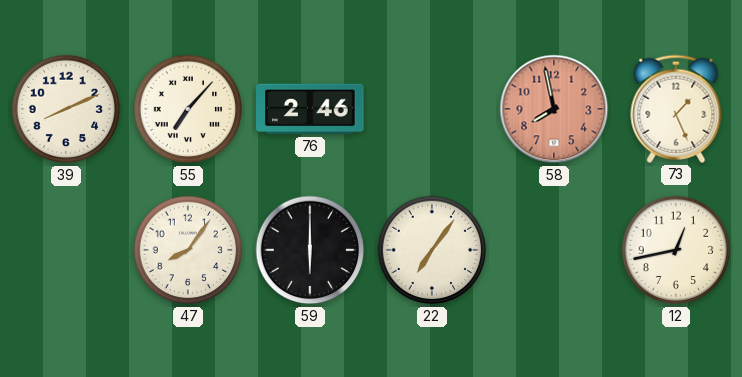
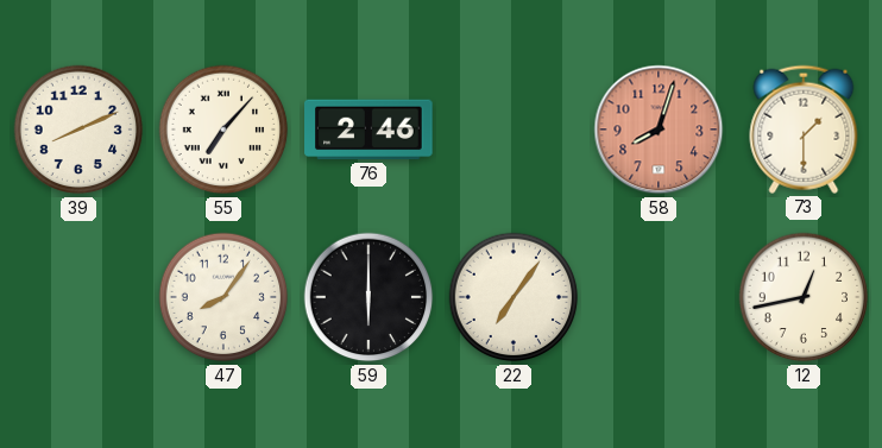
58: 7:58 -> 8:03
73: 1:26 -> 1:30
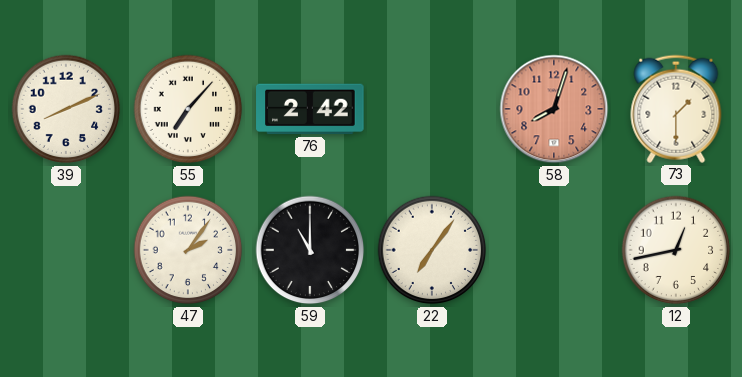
76: 2:46 -> 2:42
47: 8:06 -> 2:06
59: 6:00 -> 11:00
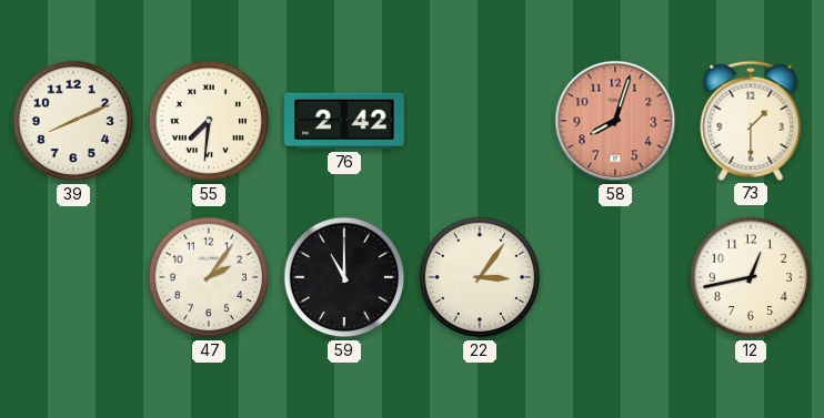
55: 7:07 -> 7:31
22: 7:06 -> 3:06
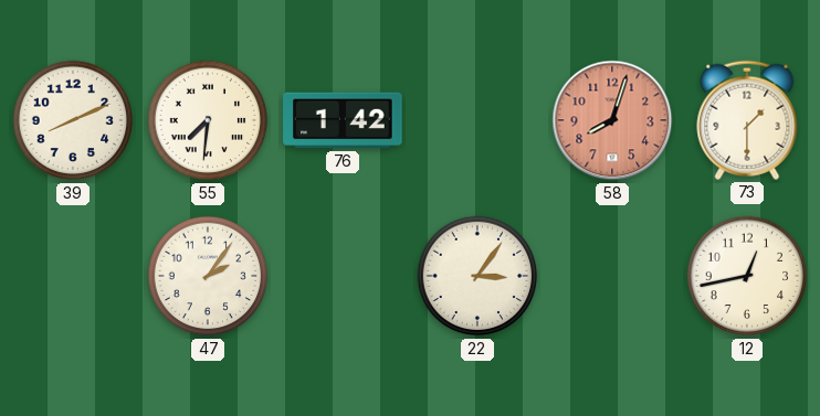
76: 2:42 -> 1:42
59: 11:00 -> none
